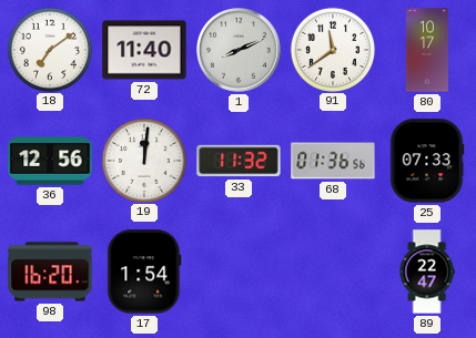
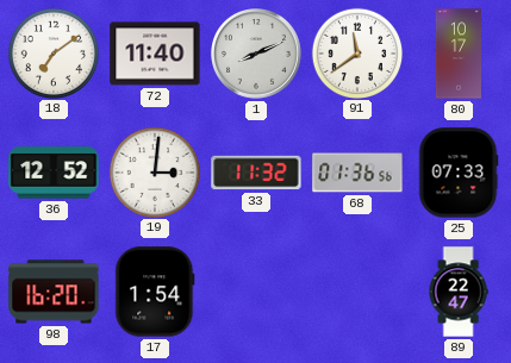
36: 12:56 -> 12:52
19: 12:01 -> 3:01
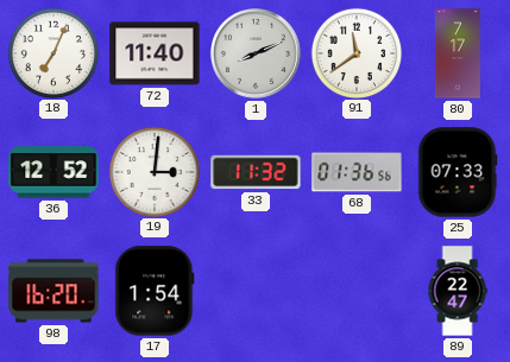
18: 7:09 -> 7:04
80: 10:17 -> 7:17
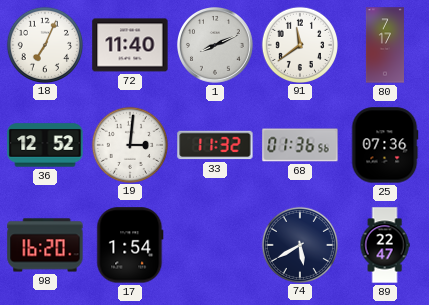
25: 07:33 -> 07:36
74: none -> 5:40
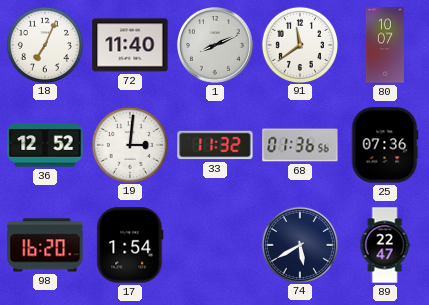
80: 7:17 -> 10:07
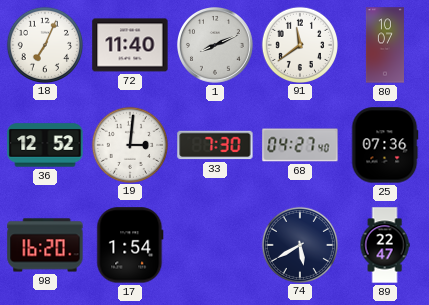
33: 11:32 -> 7:30
68: 01:36 -> 04:27
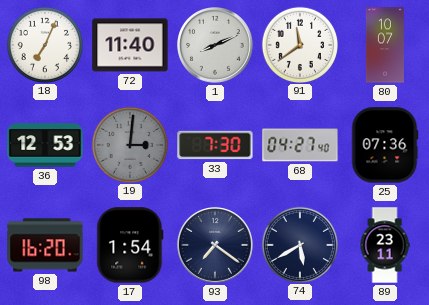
36: 12:52 -> 12:53
19 dial: white -> grey
93: none -> 7:21
89: 22:47 -> 23:11
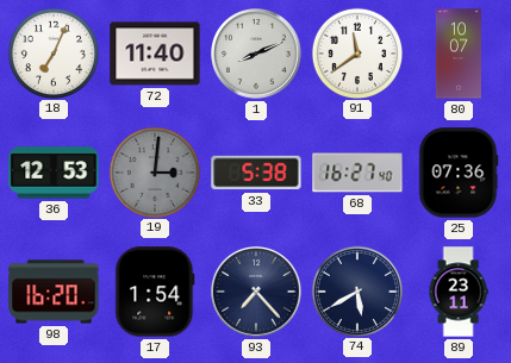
33: 7:30 -> 5:38
68: 04:27 -> 16:27
93: 7:21 -> 7:23
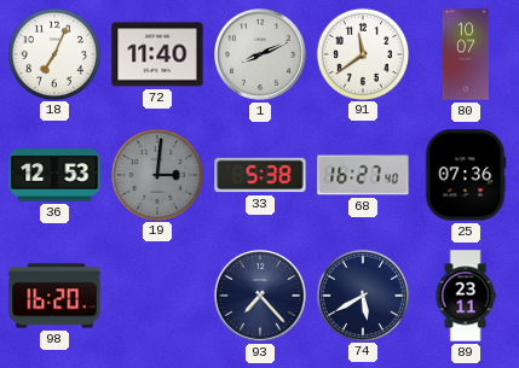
17: 1:54 -> none
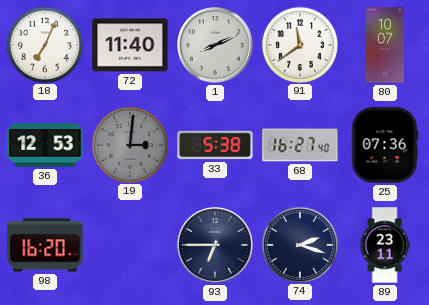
93: 7:23 -> 6:45
74: 5:40 -> 2:18
